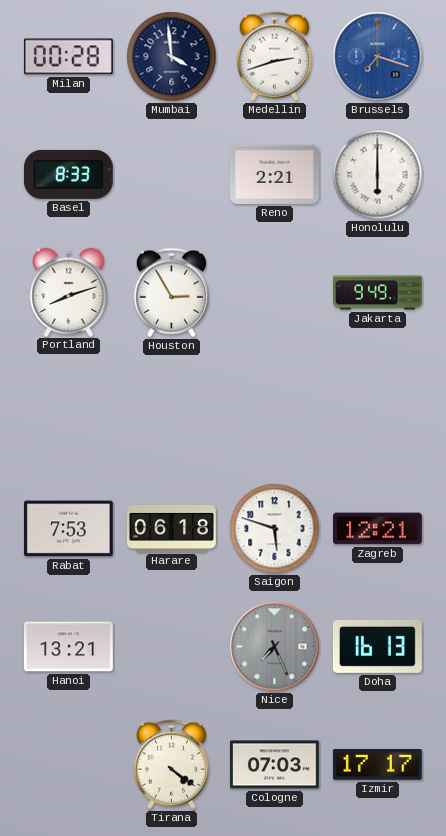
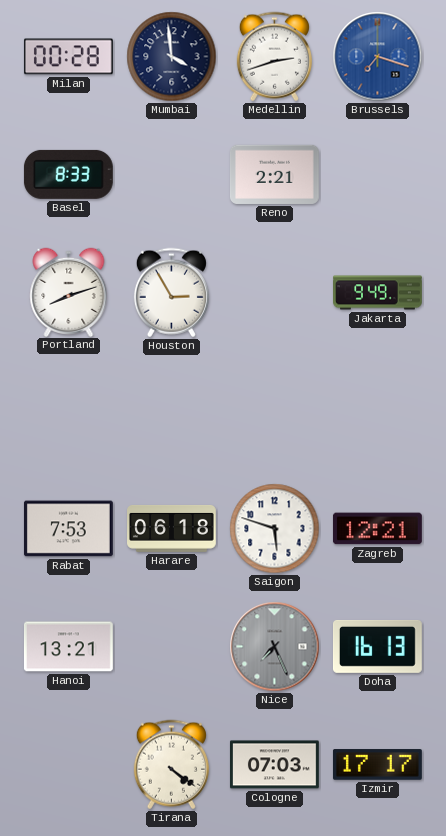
Honolulu: 6:00 -> none
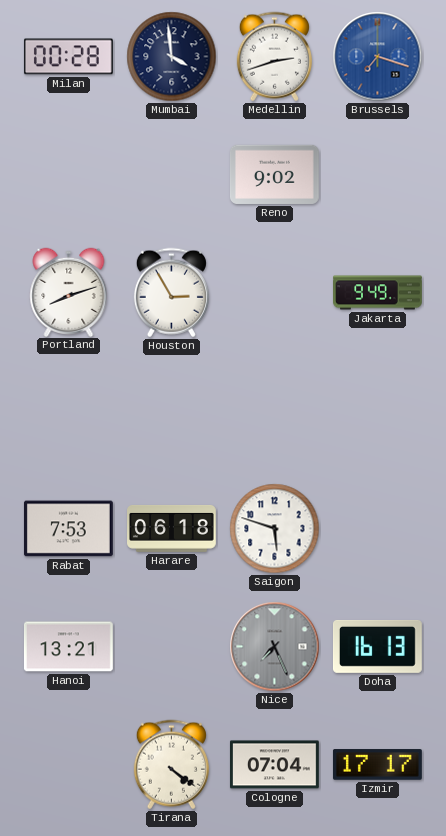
Basel: 8:33 -> none
Reno: 2:21 -> 9:02
Zagreb: 12:21 -> none
Cologne: 07:03 -> 07:04
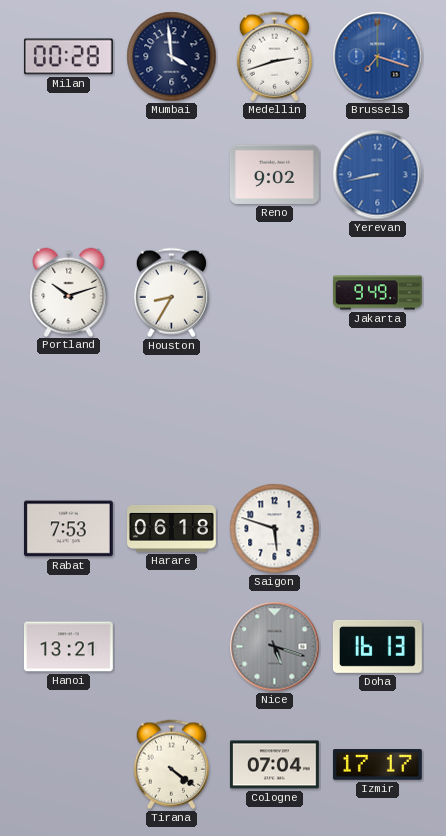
Yerevan: none -> 8:43
Portland: 8:12 -> 10:12
Houston: 2:55 -> 8:35
Nice: 7:26 -> 5:18
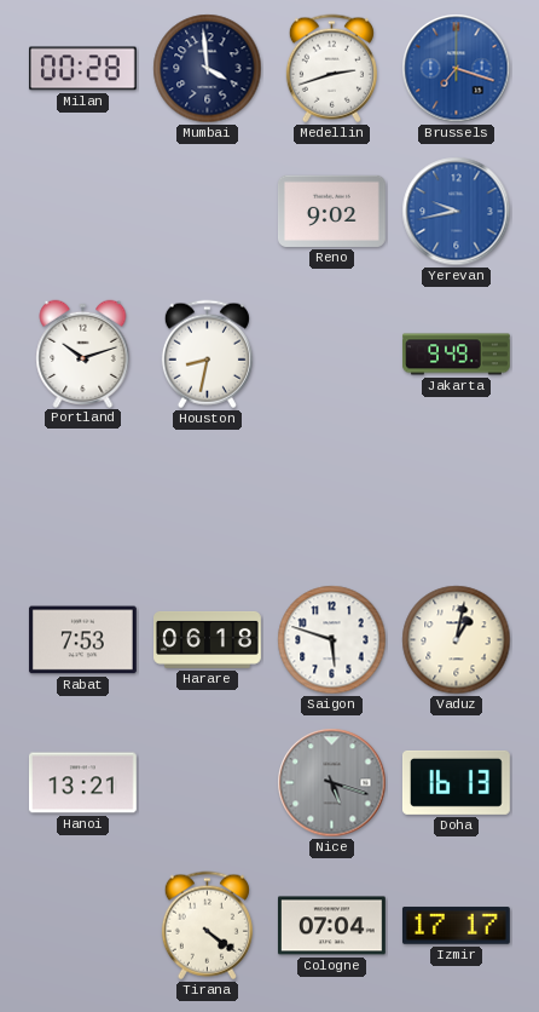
Yerevan: 8:43 -> 9:43
Houston: 8:35 -> 8:32
Vaduz: none -> 1:02
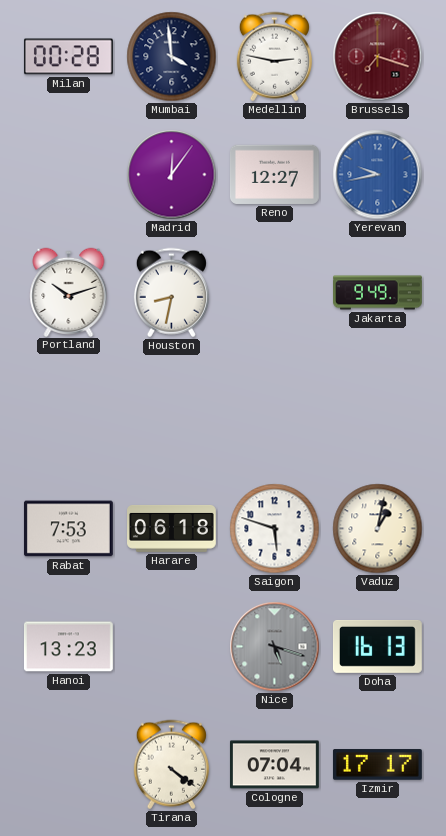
Medellin: 2:42 -> 2:47
Brussels dial: blue -> burgundy
Madrid: none -> 12:06
Reno: 9:02 -> 12:27
Hanoi: 13:21 -> 13:23
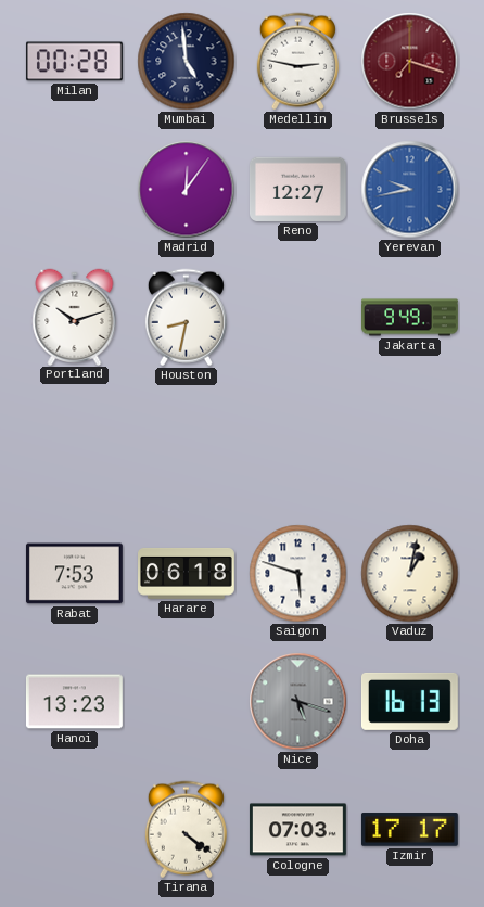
Mumbai: 3:59 -> 4:59
Cologne: 07:04 -> 07:03
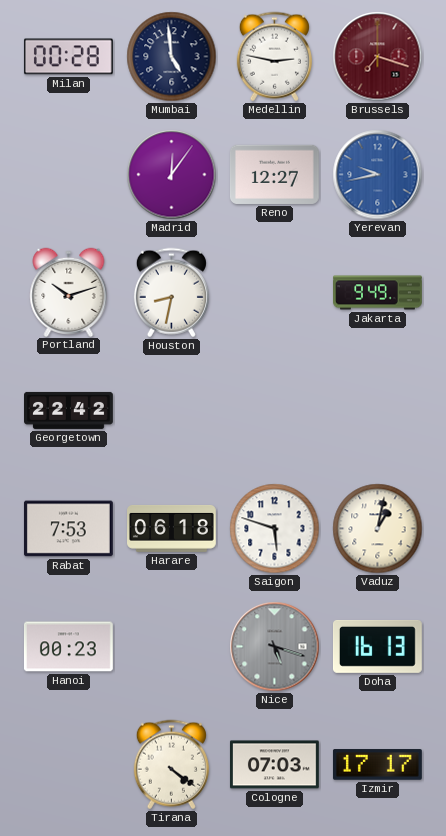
Georgetown: none -> 22:42
Hanoi: 13:23 -> 00:23
